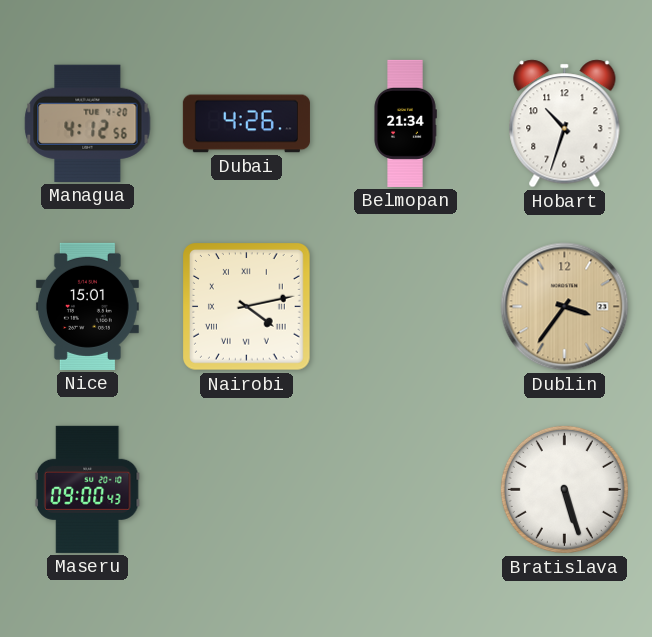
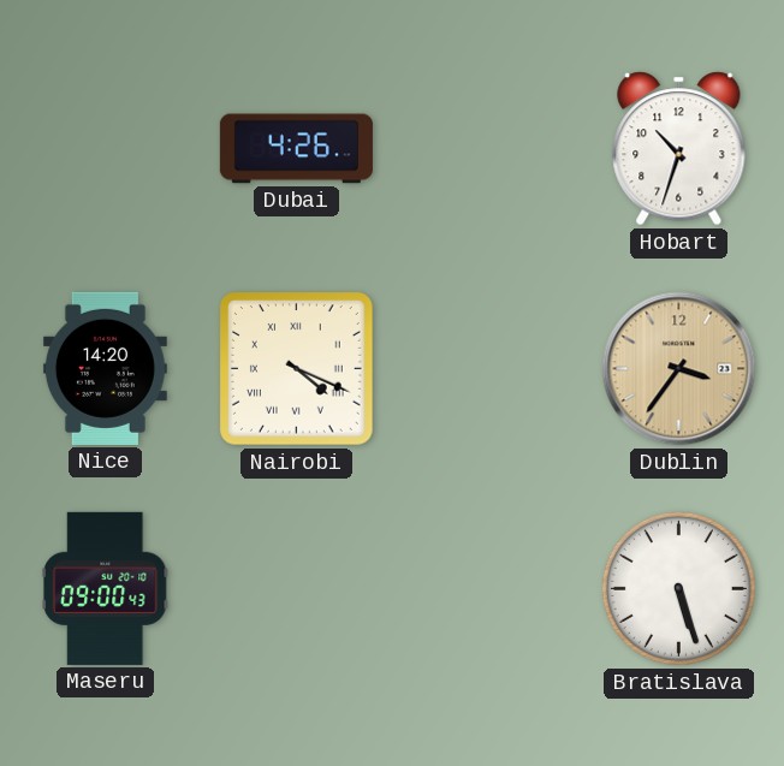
Managua: 4:12 -> none
Belmopan: 21:34 -> none
Nice: 15:01 -> 14:20
Nairobi: 4:13 -> 4:19
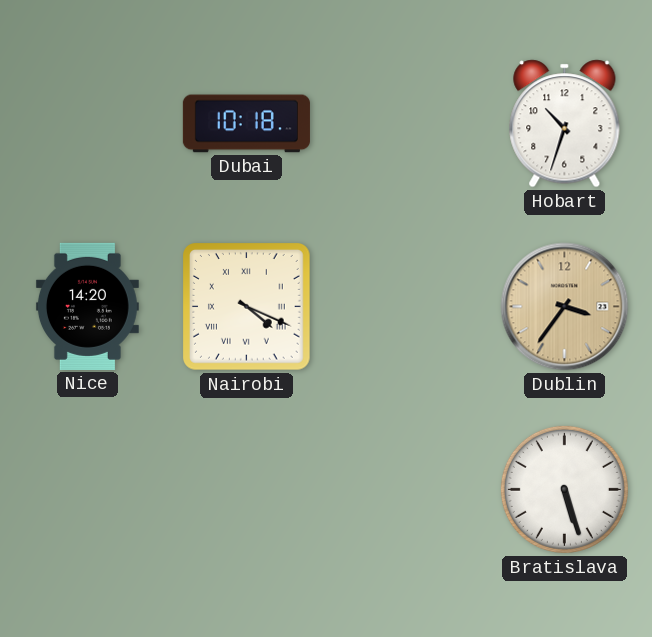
Dubai: 4:26 -> 10:18
Maseru: 09:00 -> none
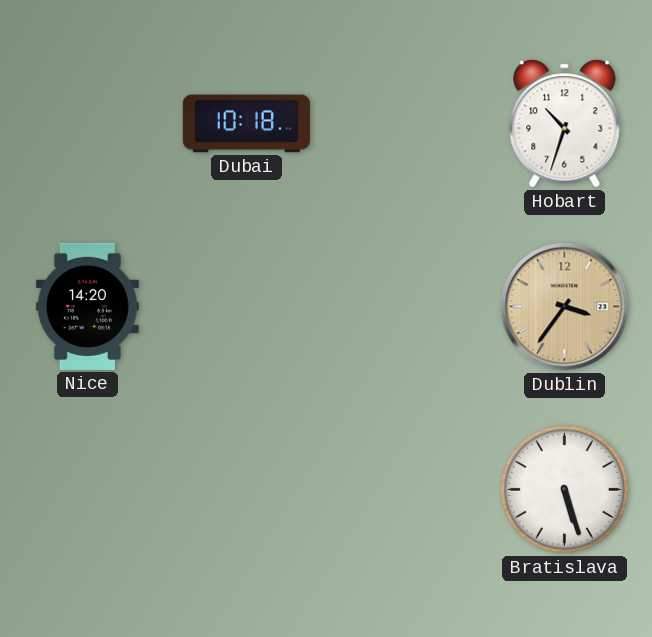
Nairobi: 4:19 -> none
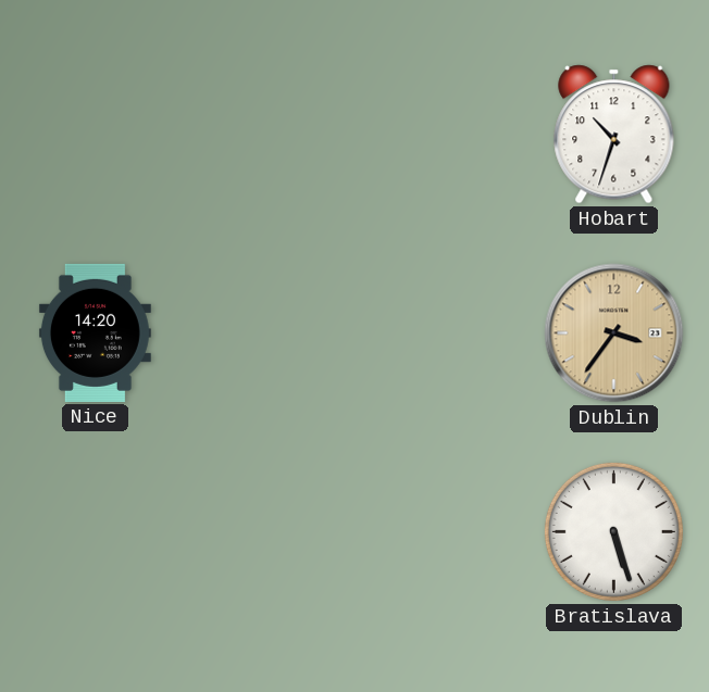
Dubai: 10:18 -> none
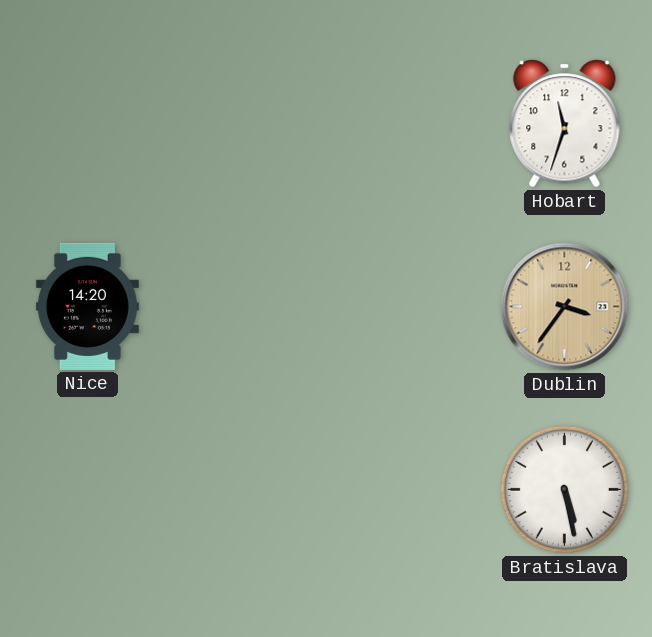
Hobart: 10:33 -> 11:33
Bratislava: 5:27 -> 5:28
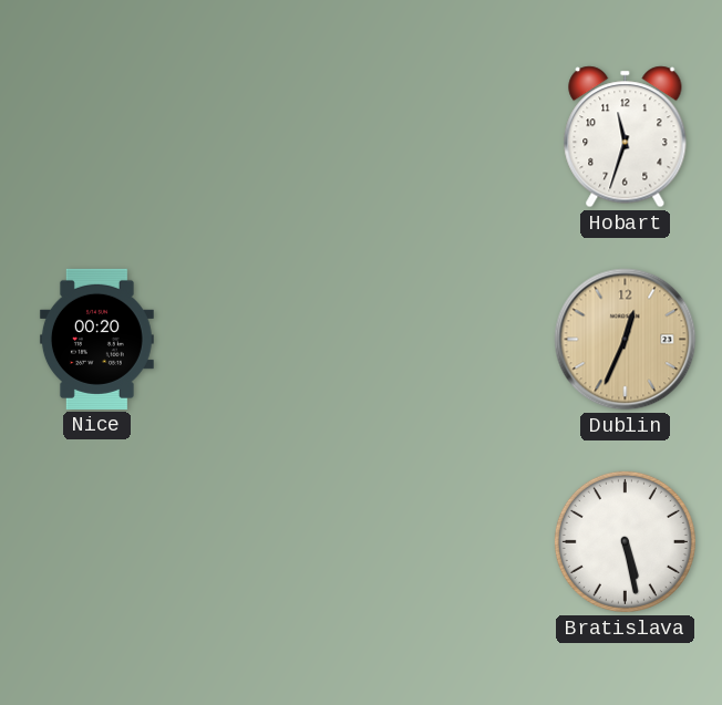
Nice: 14:20 -> 00:20
Dublin: 3:36 -> 12:34
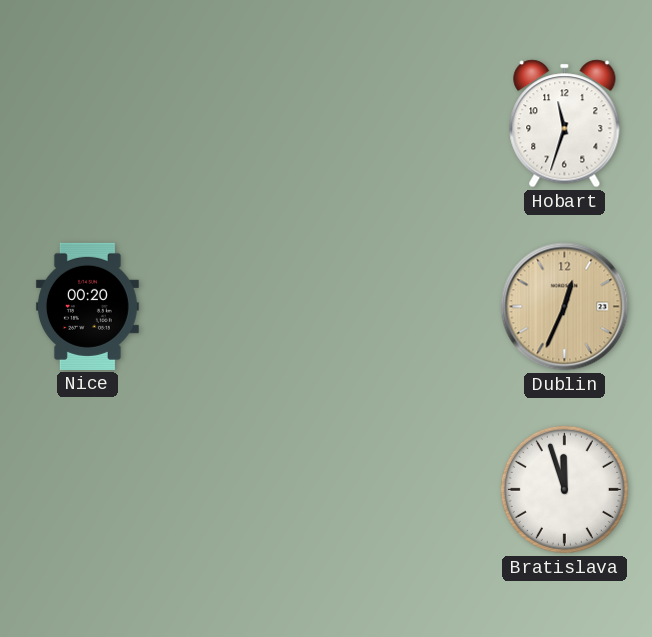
Bratislava: 5:28 -> 11:57
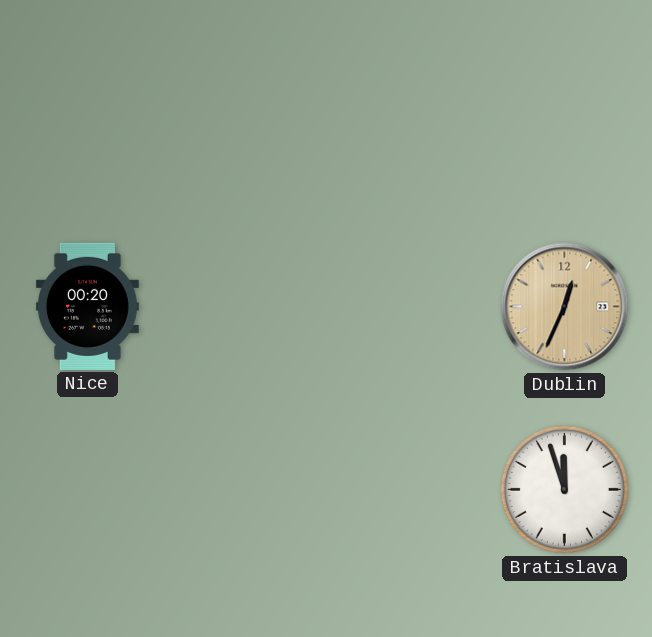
Hobart: 11:33 -> none
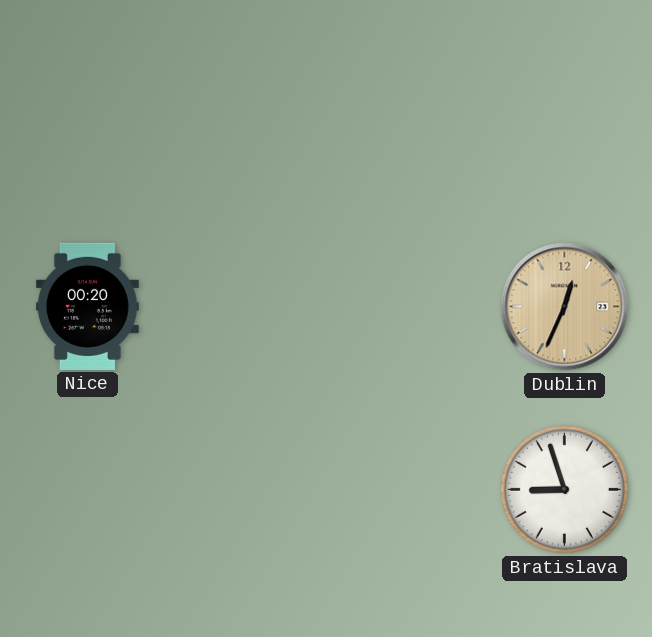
Bratislava: 11:57 -> 8:57
